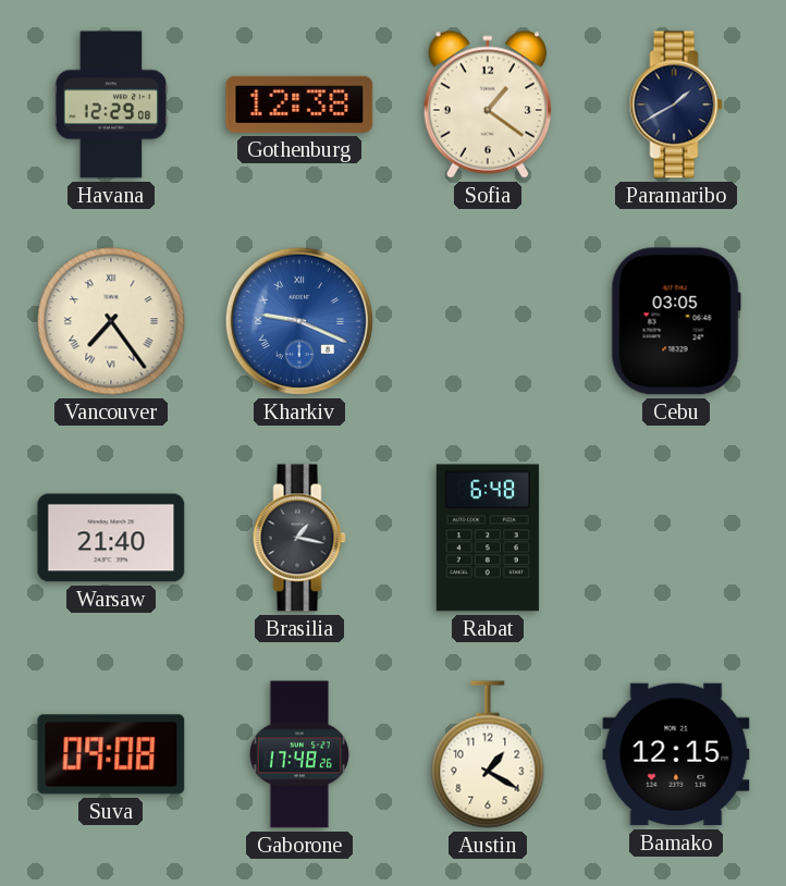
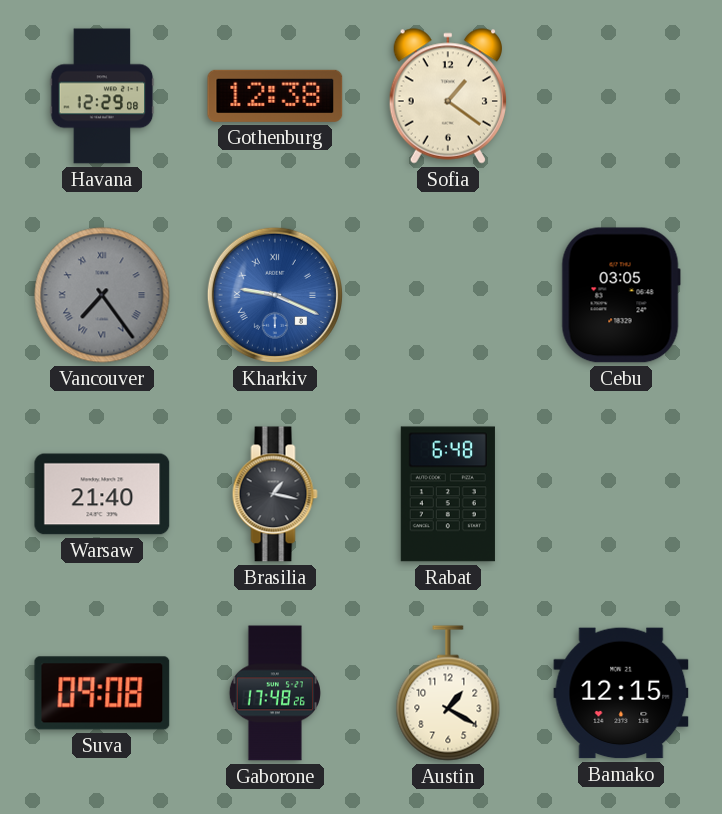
Paramaribo: 1:40 -> none
Vancouver dial: cream -> grey
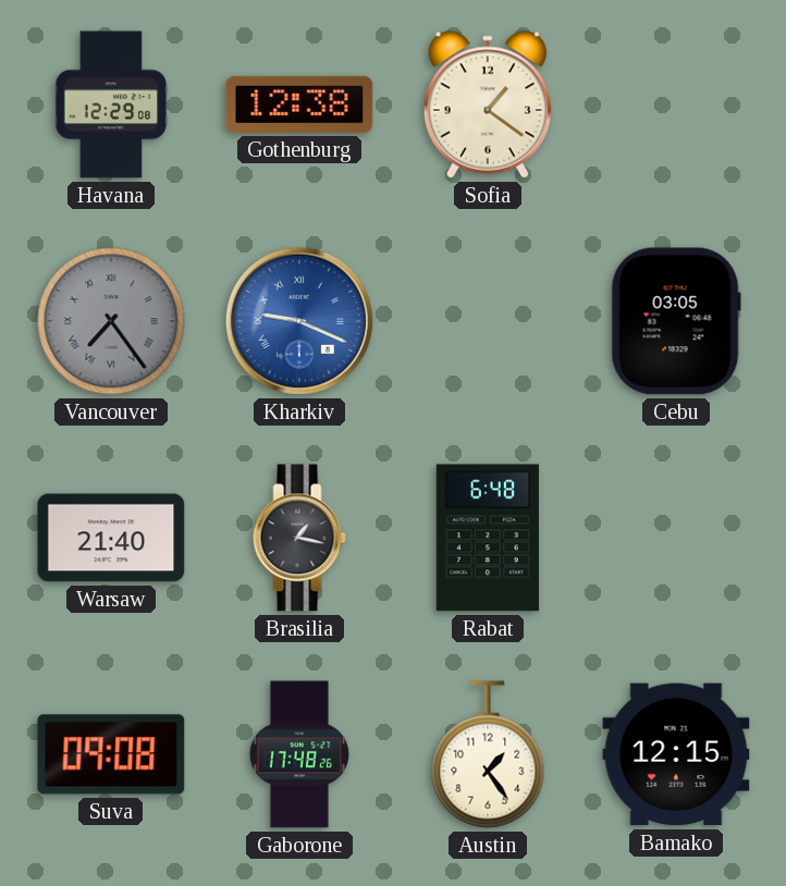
Austin: 1:20 -> 1:24
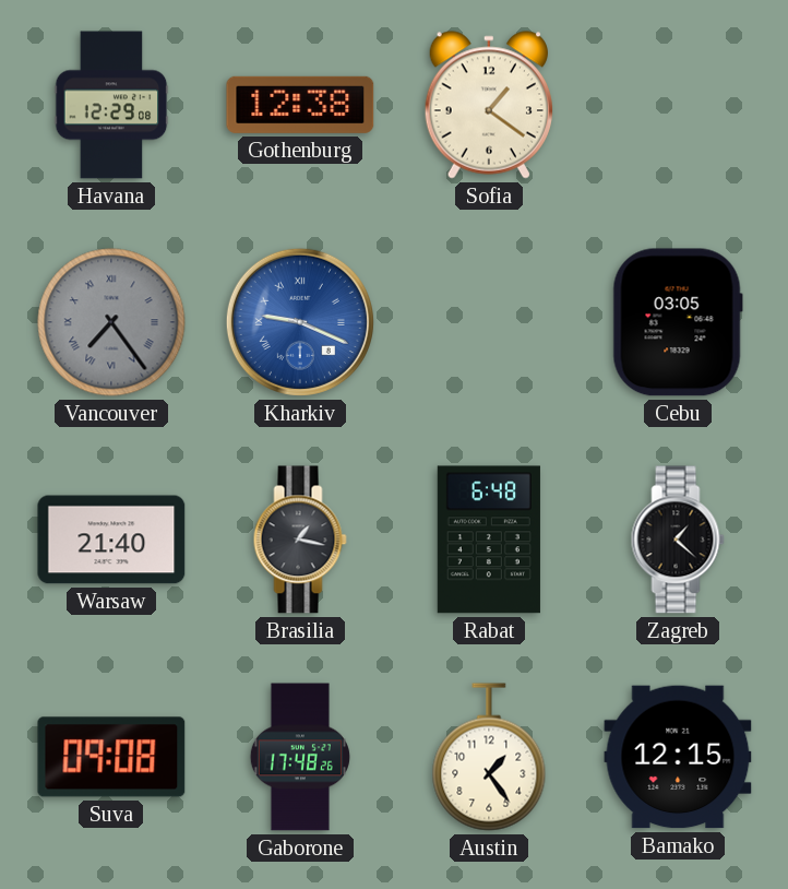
Zagreb: none -> 1:22
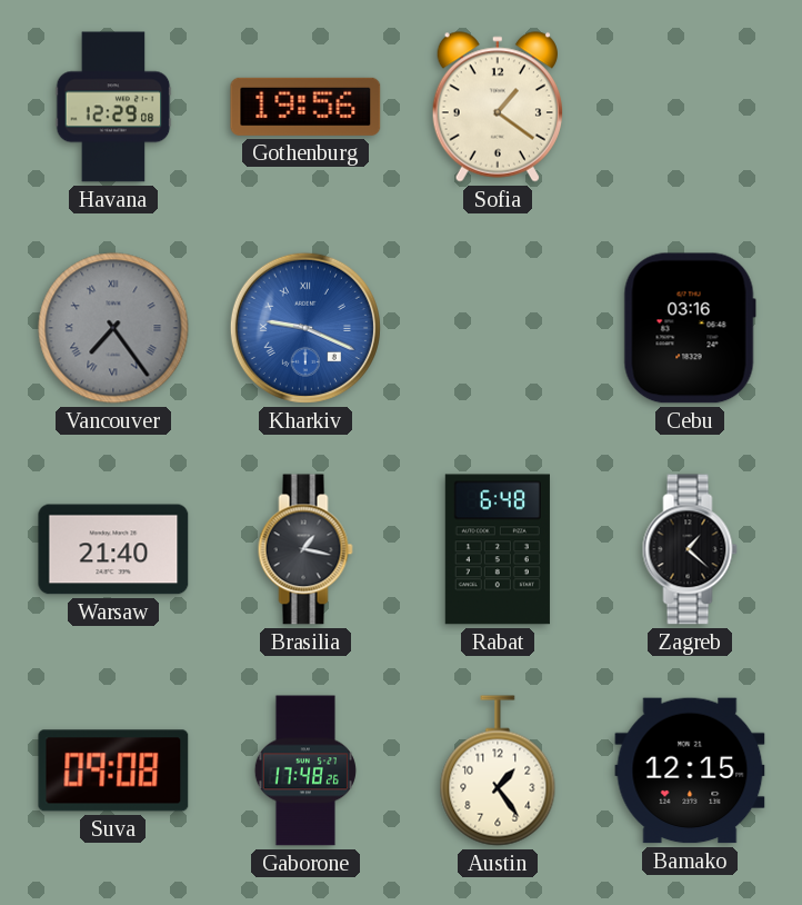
Gothenburg: 12:38 -> 19:56
Cebu: 03:05 -> 03:16
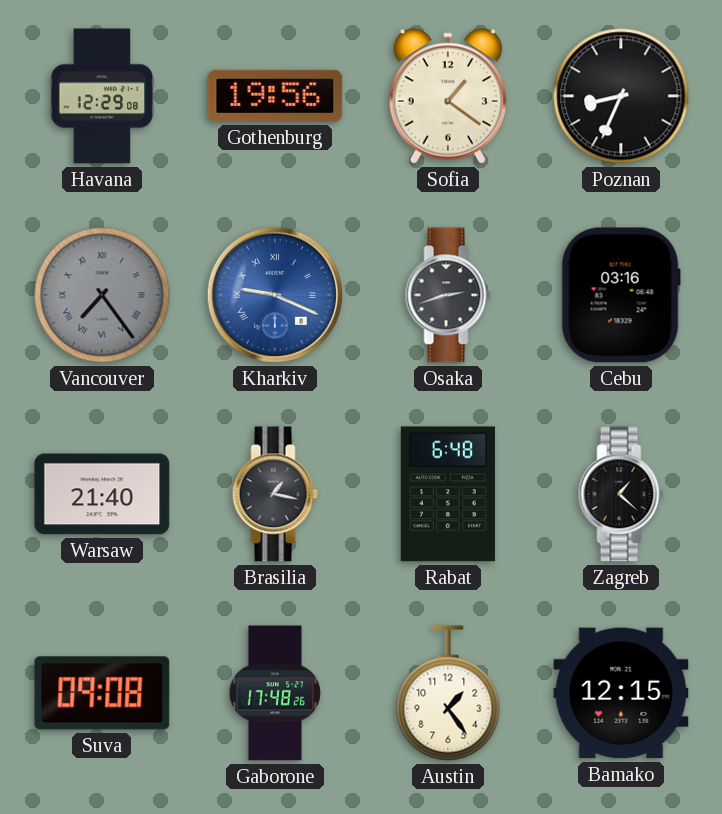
Poznan: none -> 8:34
Osaka: none -> 2:42
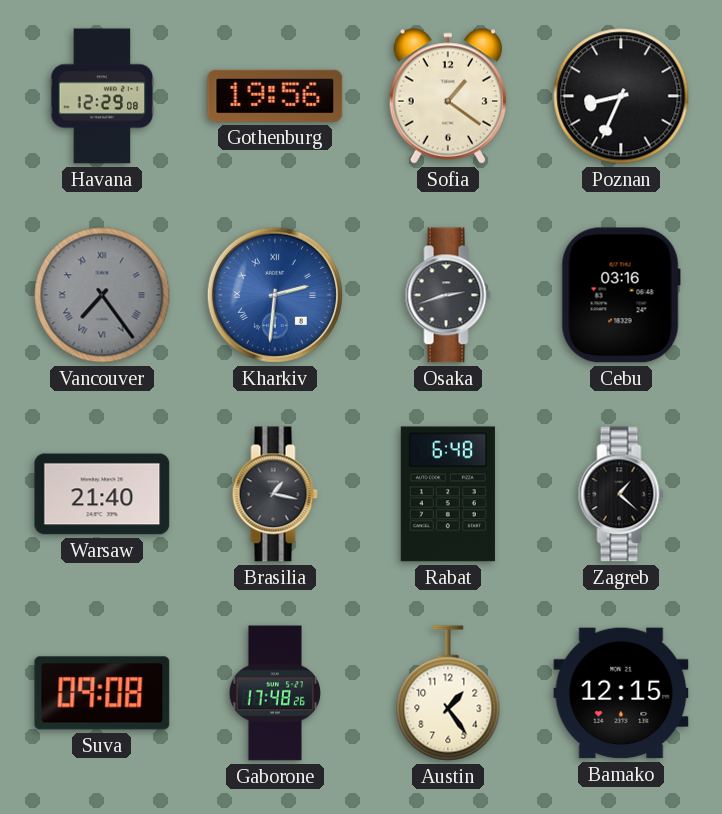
Kharkiv: 9:19 -> 2:31
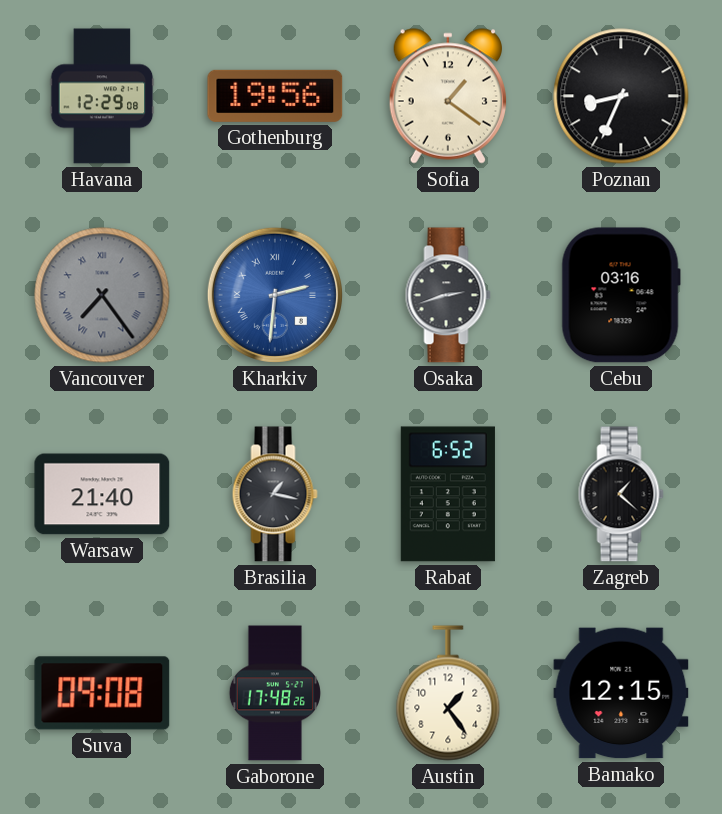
Rabat: 6:48 -> 6:52
